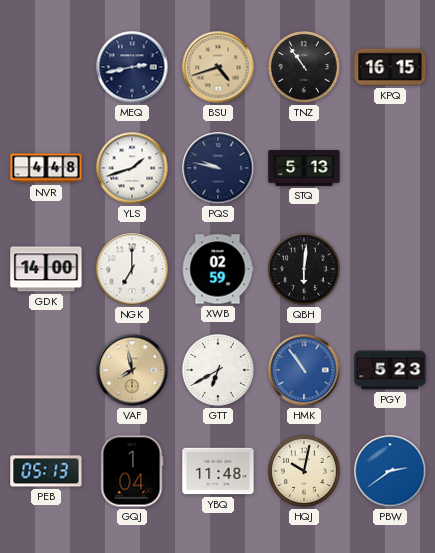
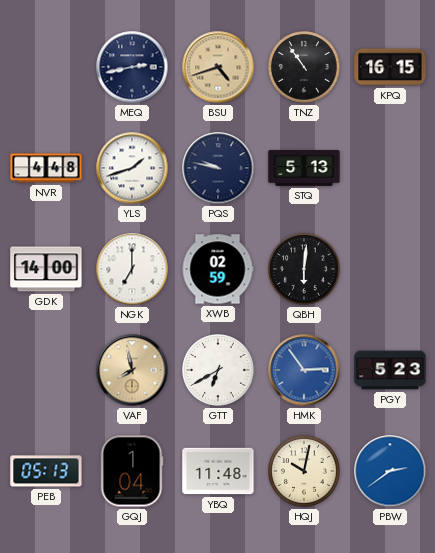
HMK: 10:54 -> 2:54
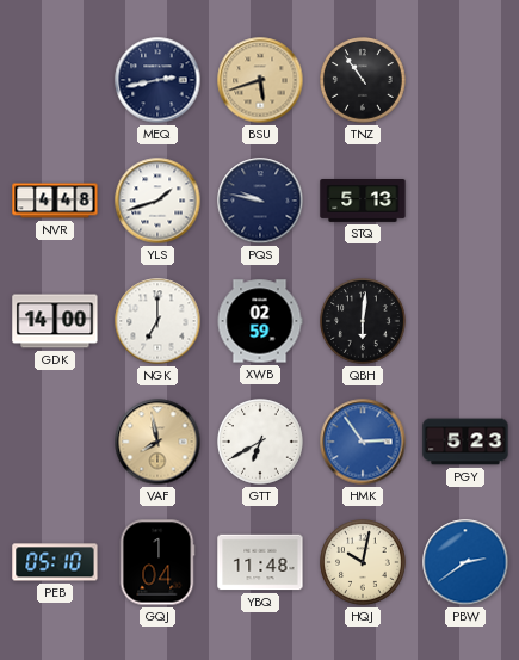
BSU: 4:42 -> 5:42
KPQ: 16:15 -> none
PEB: 05:13 -> 05:10
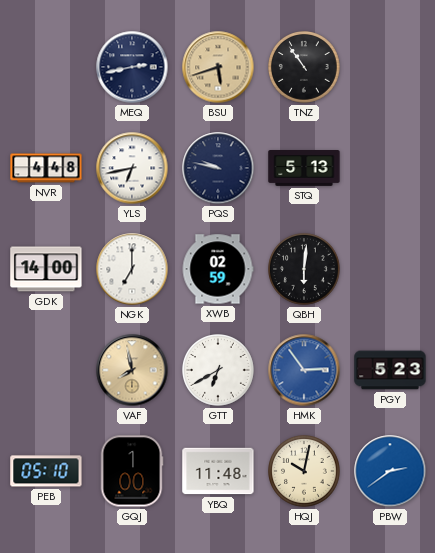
YLS: 1:42 -> 6:43
GQJ: 1:04 -> 1:00
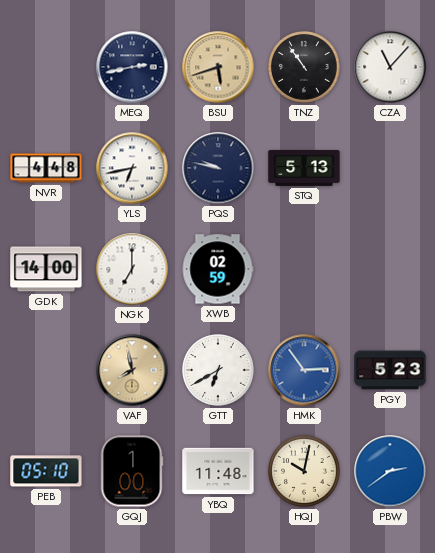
CZA: none -> 11:07
QBH: 6:01 -> none
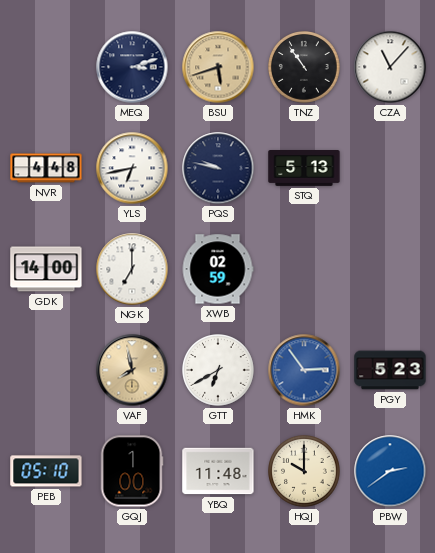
MEQ: 2:43 -> 3:12
HQJ: 10:02 -> 10:00
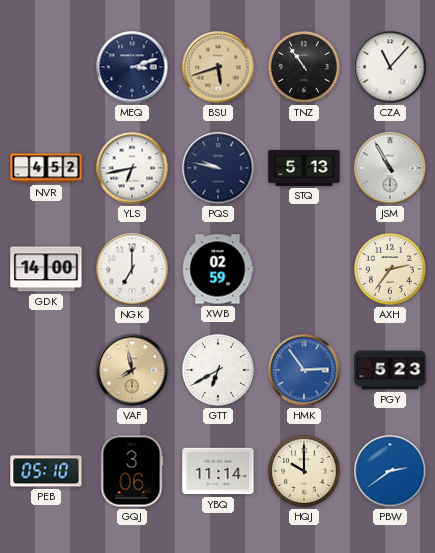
NVR: 4:48 -> 4:52
JSM: none -> 10:55
AXH: none -> 2:36
GQJ: 1:00 -> 3:06
YBQ: 11:48 -> 11:14
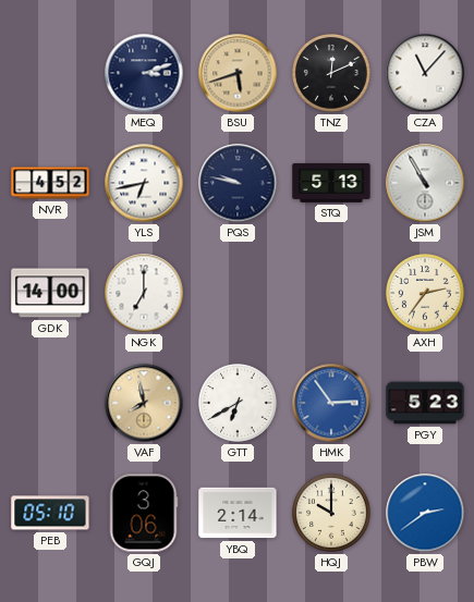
TNZ: 10:54 -> 12:11
XWB: 02:59 -> none
YBQ: 11:14 -> 2:14
